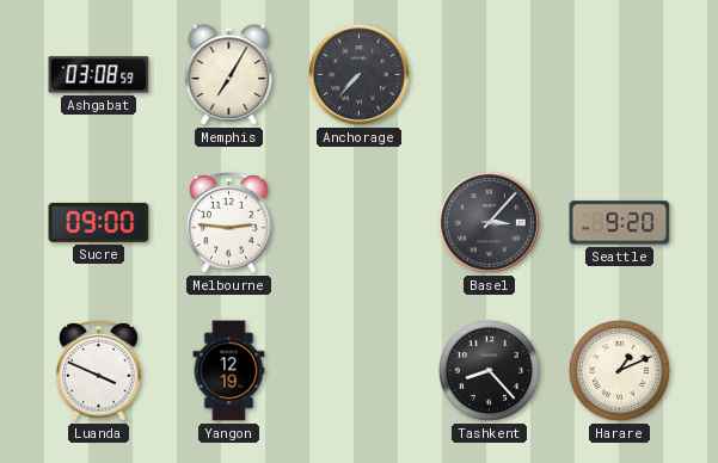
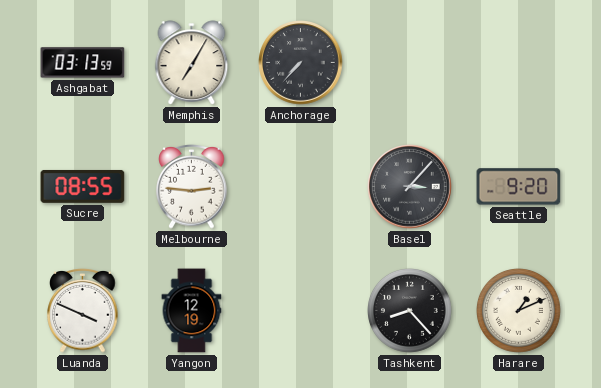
Ashgabat: 03:08 -> 03:13
Sucre: 09:00 -> 08:55
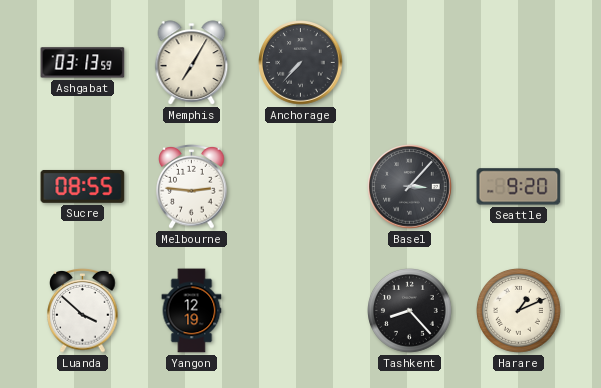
Luanda: 3:49 -> 3:52
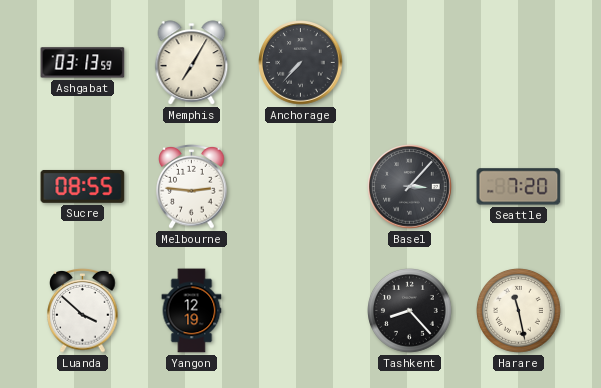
Seattle: 9:20 -> 7:20
Harare: 1:11 -> 11:28
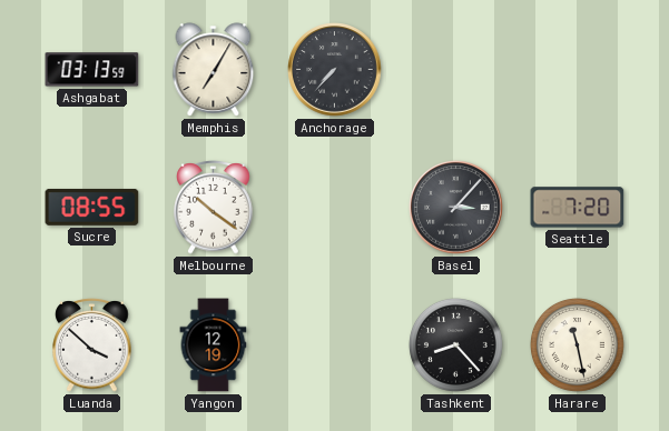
Melbourne: 2:46 -> 10:21
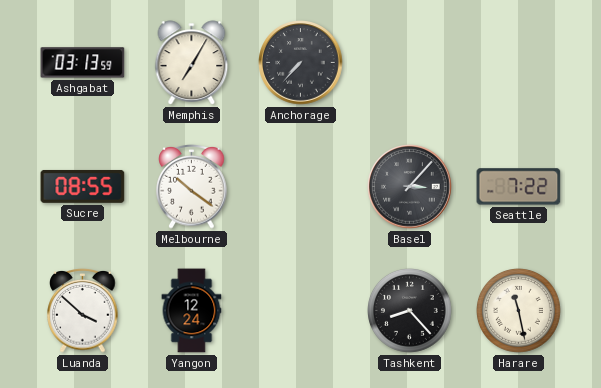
Seattle: 7:20 -> 7:22
Yangon: 12:19 -> 12:24
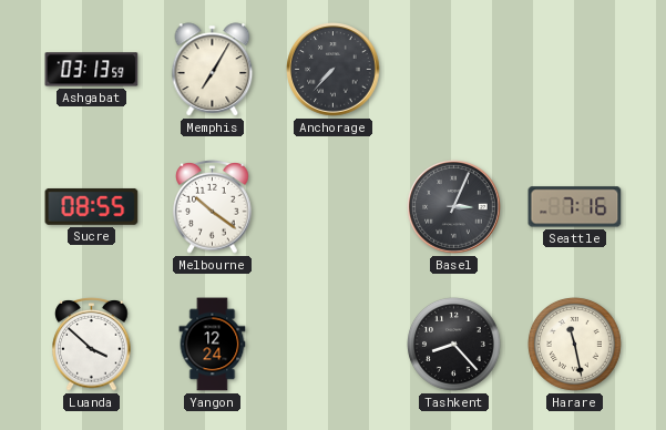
Basel: 3:07 -> 3:04
Seattle: 7:22 -> 7:16
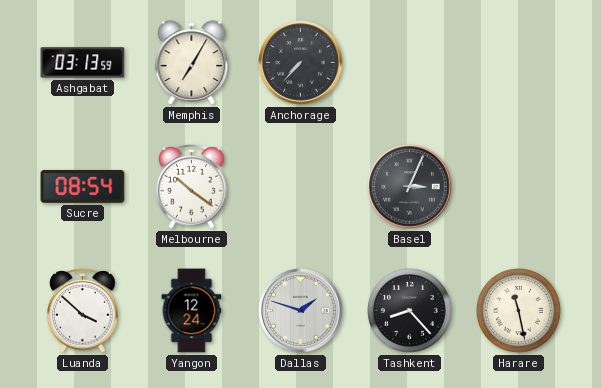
Sucre: 08:55 -> 08:54
Seattle: 7:16 -> none
Dallas: none -> 1:48
